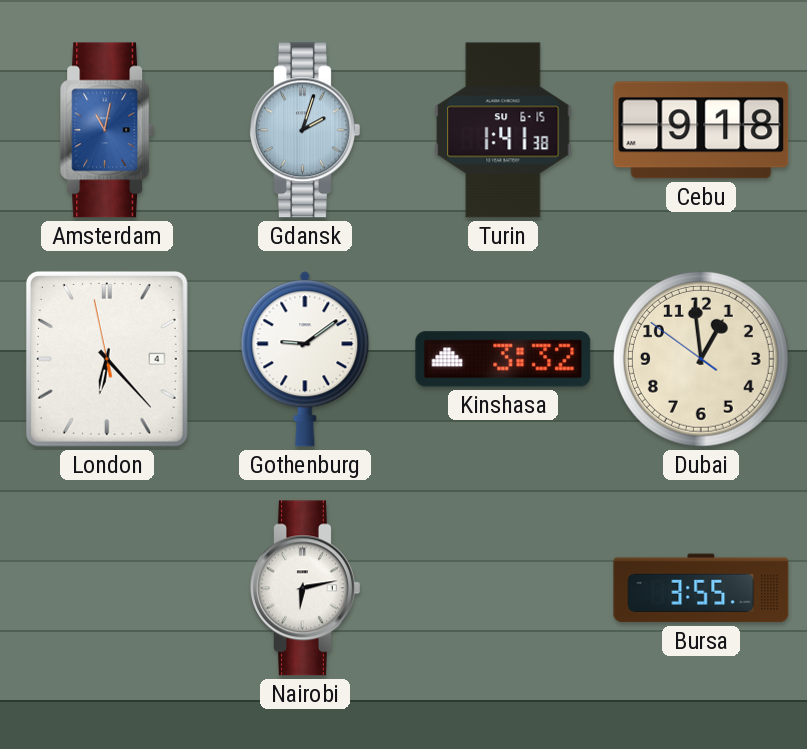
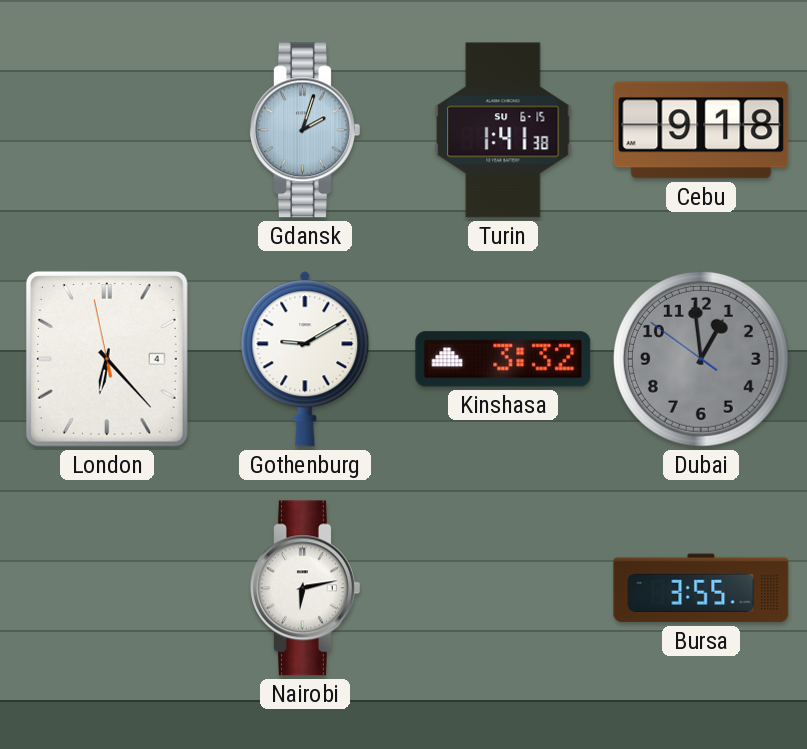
Amsterdam: 11:02 -> none
Gothenburg: 9:09 -> 9:10
Dubai dial: cream -> grey
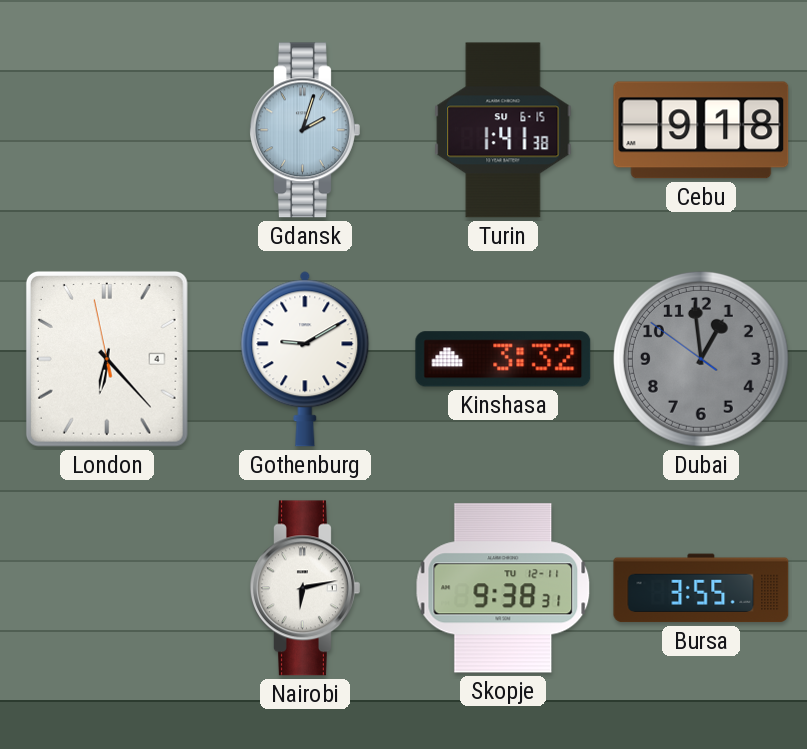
Skopje: none -> 9:38
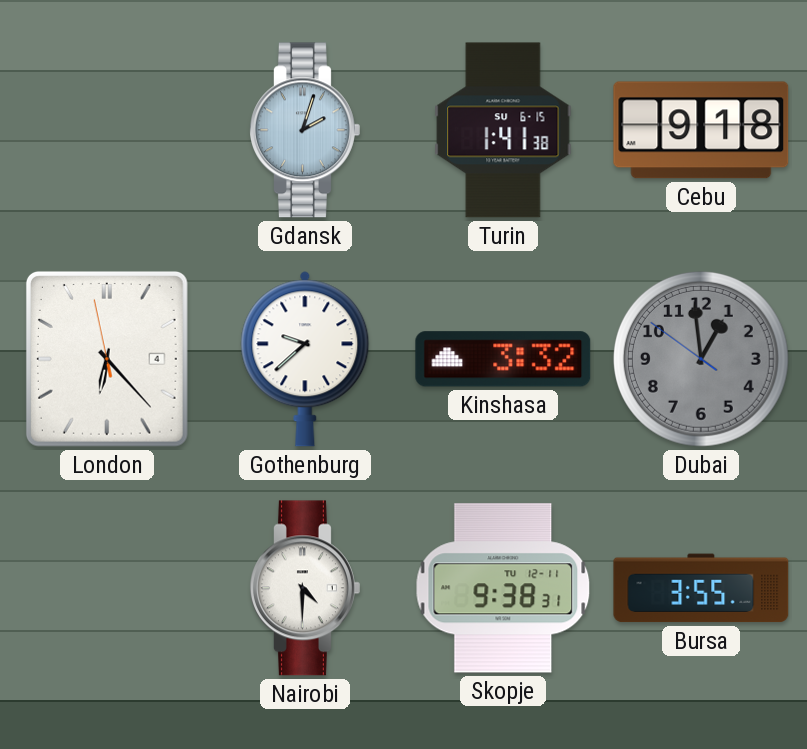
Gothenburg: 9:10 -> 9:38
Nairobi: 6:13 -> 4:30
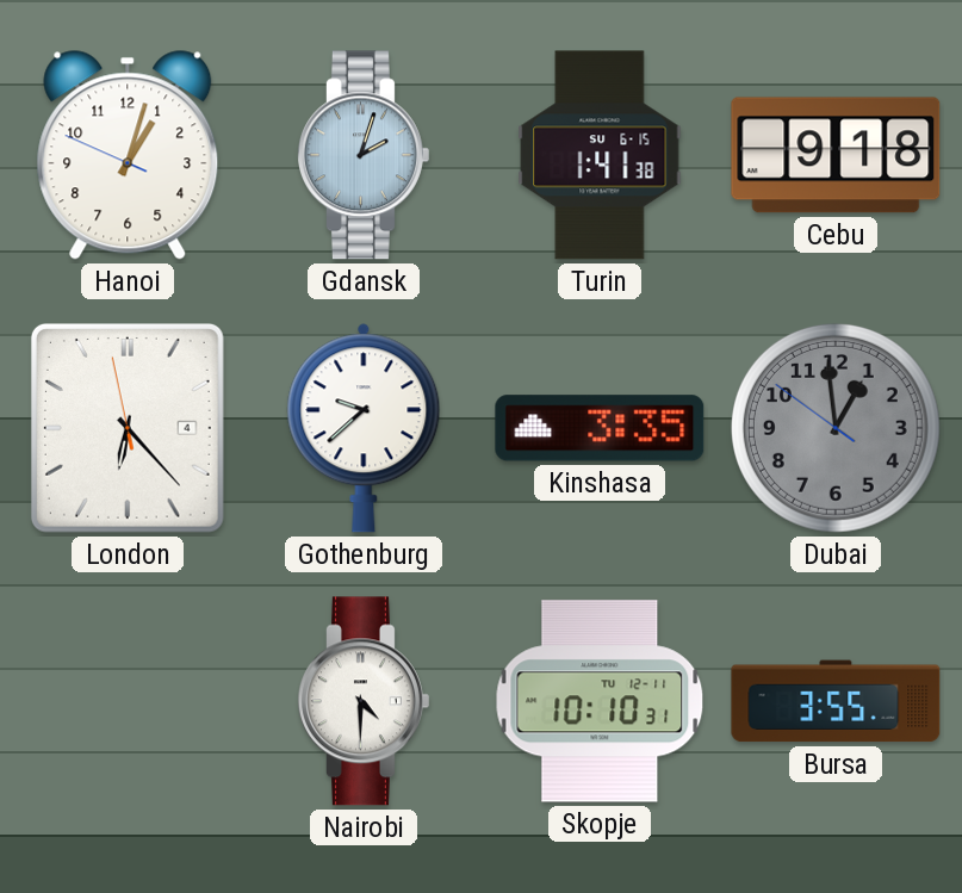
Hanoi: none -> 1:02
Kinshasa: 3:32 -> 3:35
Skopje: 9:38 -> 10:10
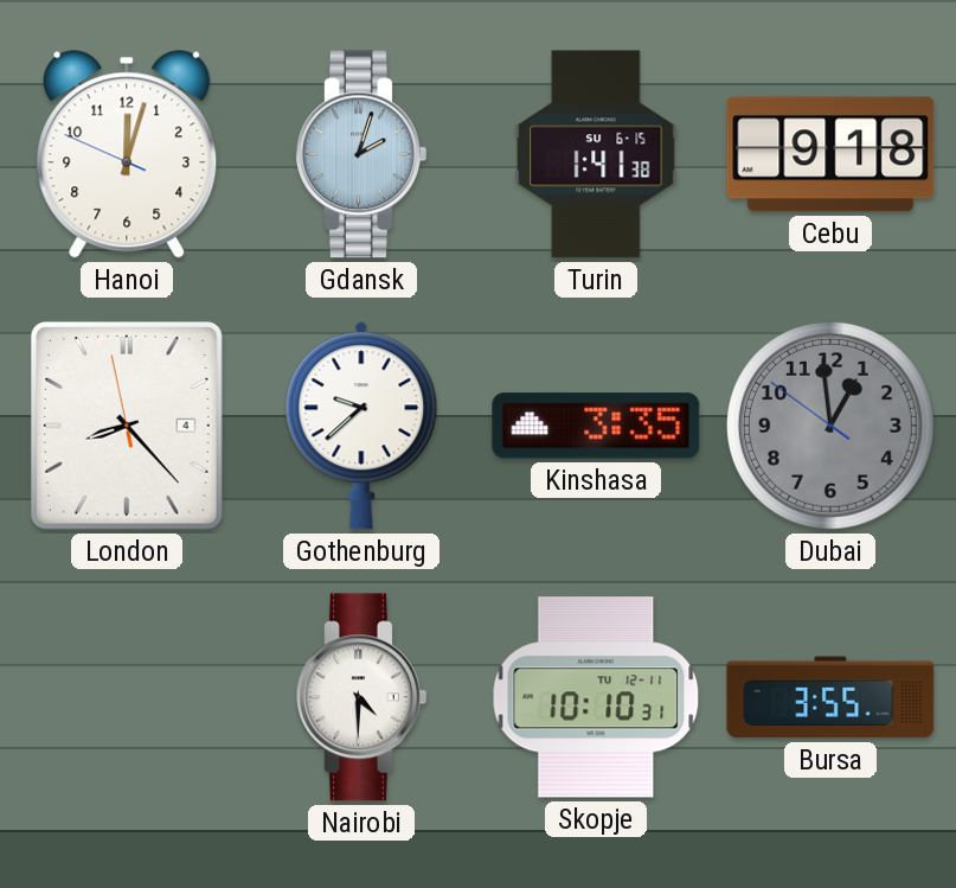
Hanoi: 1:02 -> 12:02
London: 6:22 -> 8:22
